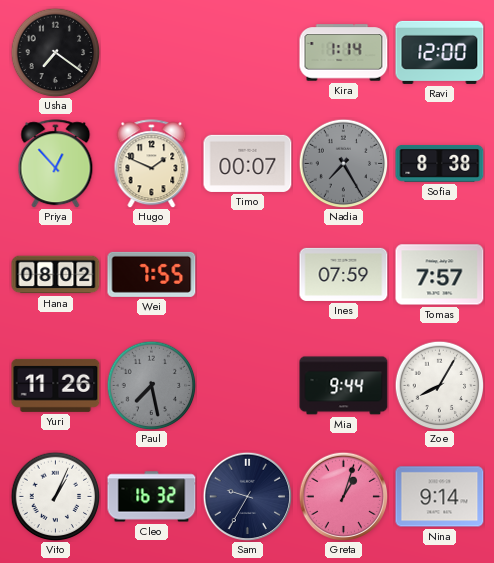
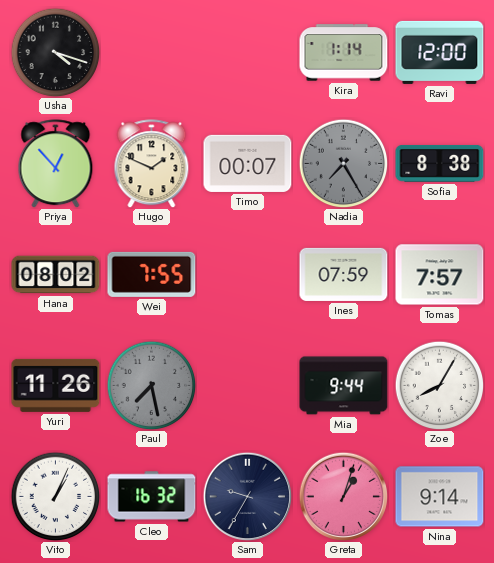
Usha: 7:21 -> 4:18
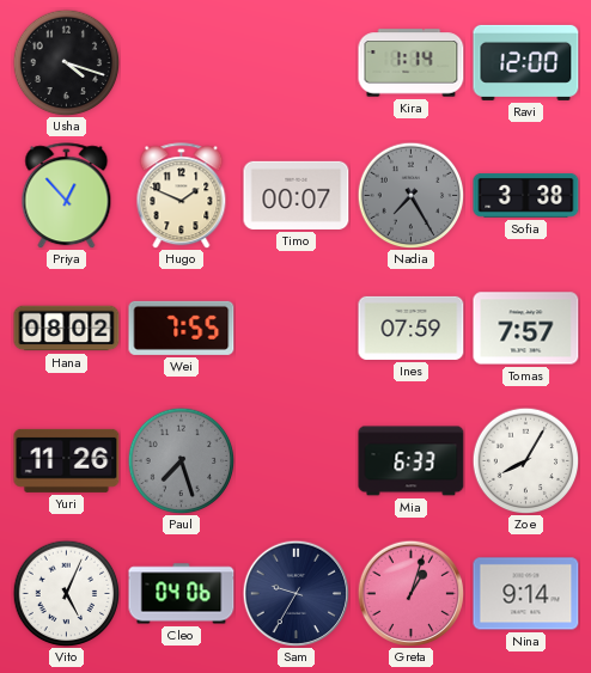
Sofia: 8:38 -> 3:38
Paul: 7:28 -> 7:27
Mia: 9:44 -> 6:33
Vito: 1:04 -> 5:04
Cleo: 16:32 -> 04:06
